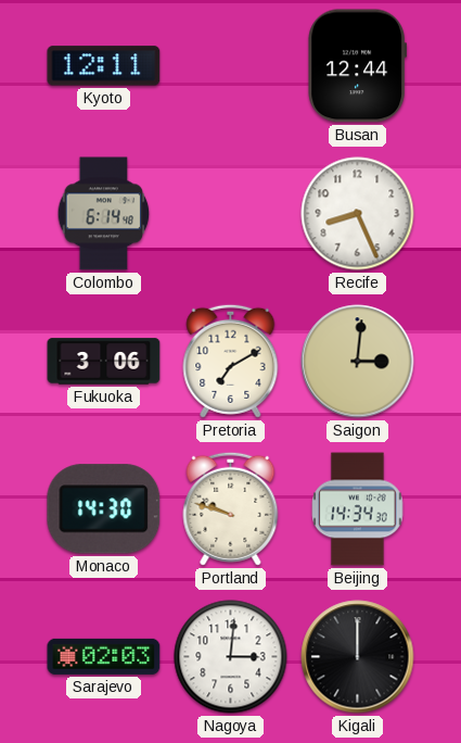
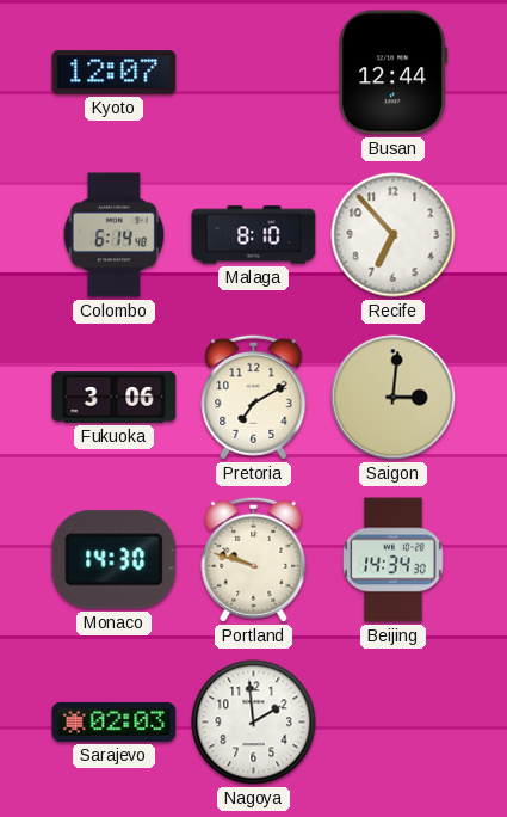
Kyoto: 12:11 -> 12:07
Malaga: none -> 8:10
Recife: 8:26 -> 6:53
Nagoya: 3:01 -> 1:59
Kigali: 12:00 -> none
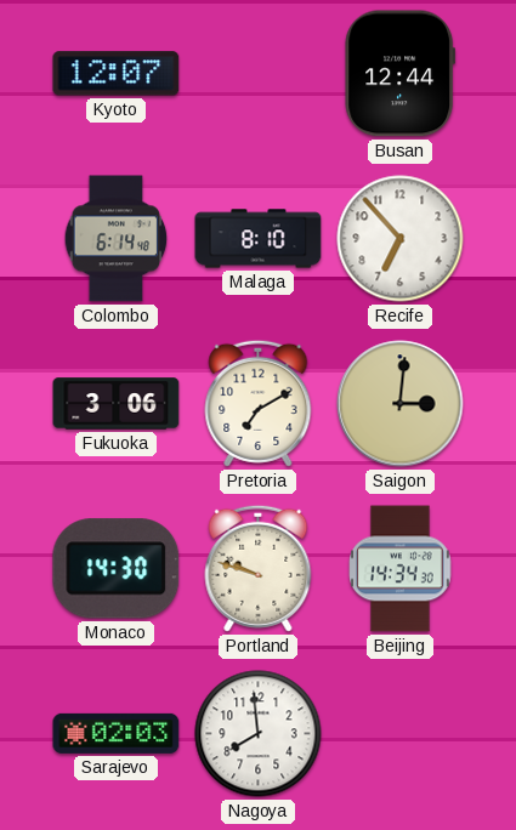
Nagoya: 1:59 -> 7:59
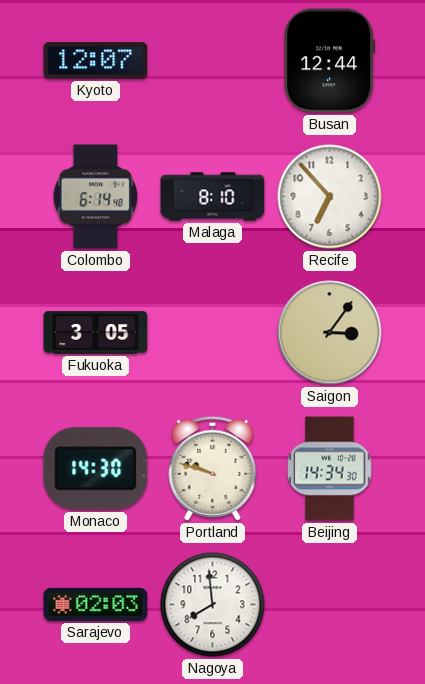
Fukuoka: 3:06 -> 3:05
Pretoria: 7:10 -> none
Saigon: 3:01 -> 3:06
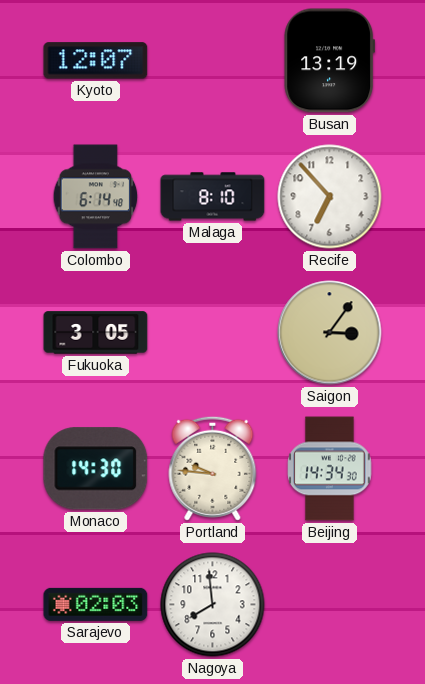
Busan: 12:44 -> 13:19
Portland: 9:48 -> 9:46
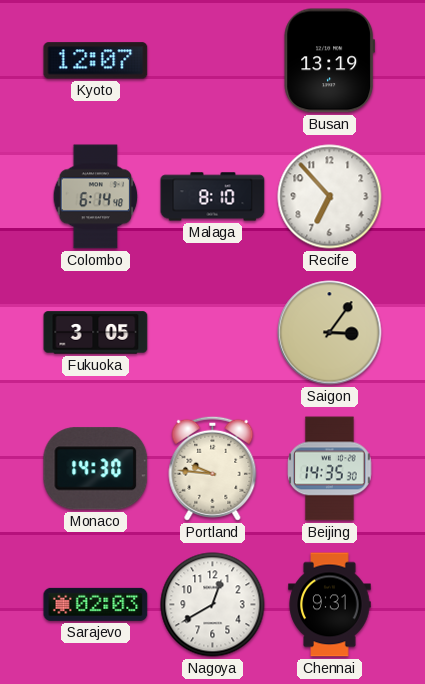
Beijing: 14:34 -> 14:35
Nagoya: 7:59 -> 12:40
Chennai: none -> 9:31
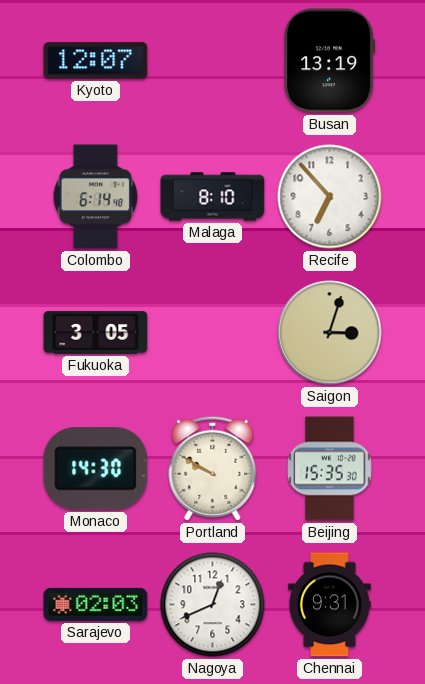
Saigon: 3:06 -> 3:03
Portland: 9:46 -> 9:50
Beijing: 14:35 -> 15:35
Nagoya: 12:40 -> 12:41
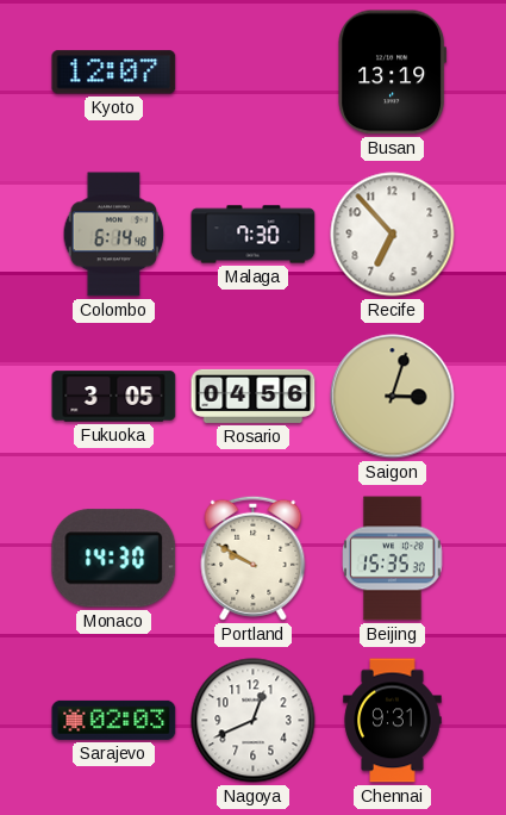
Malaga: 8:10 -> 7:30
Rosario: none -> 04:56
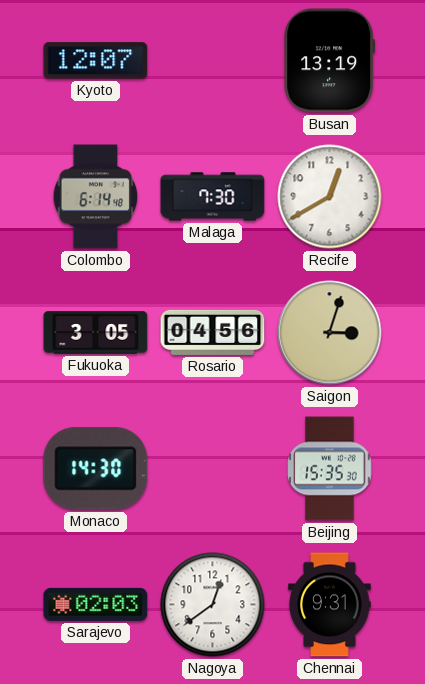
Recife: 6:53 -> 12:40
Portland: 9:50 -> none
Nagoya: 12:41 -> 12:39
